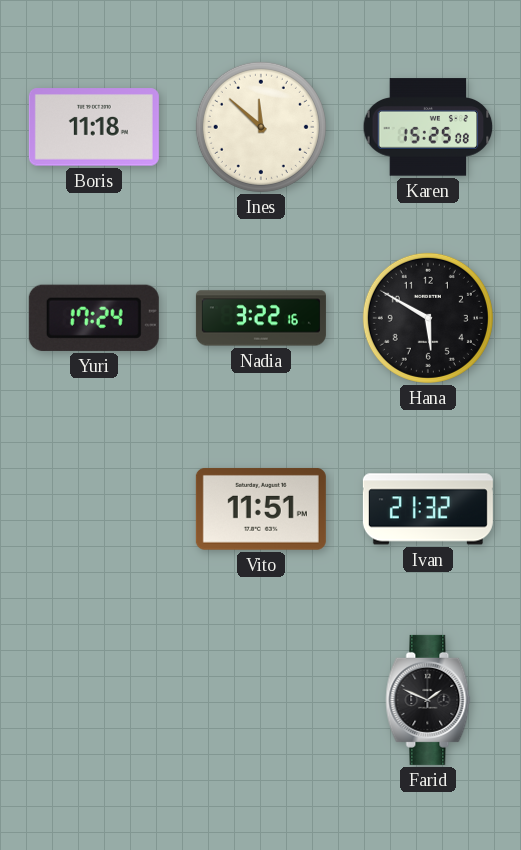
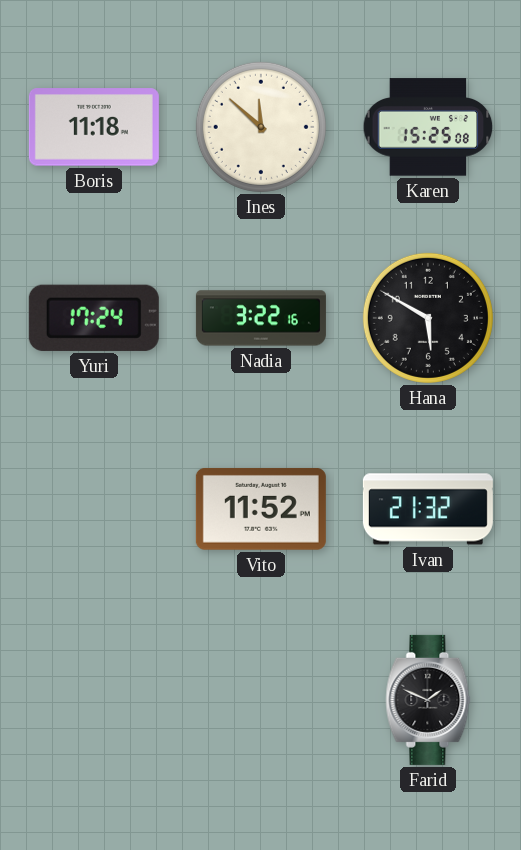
Vito: 11:51 -> 11:52
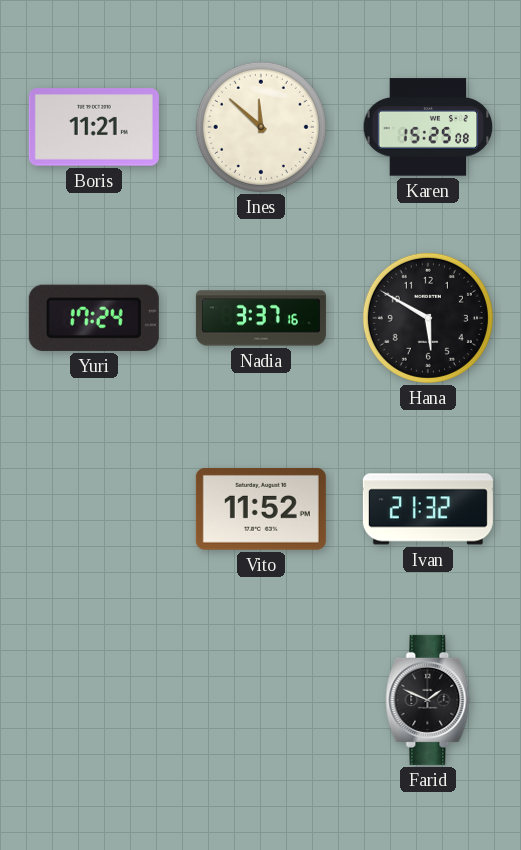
Boris: 11:18 -> 11:21
Nadia: 3:22 -> 3:37
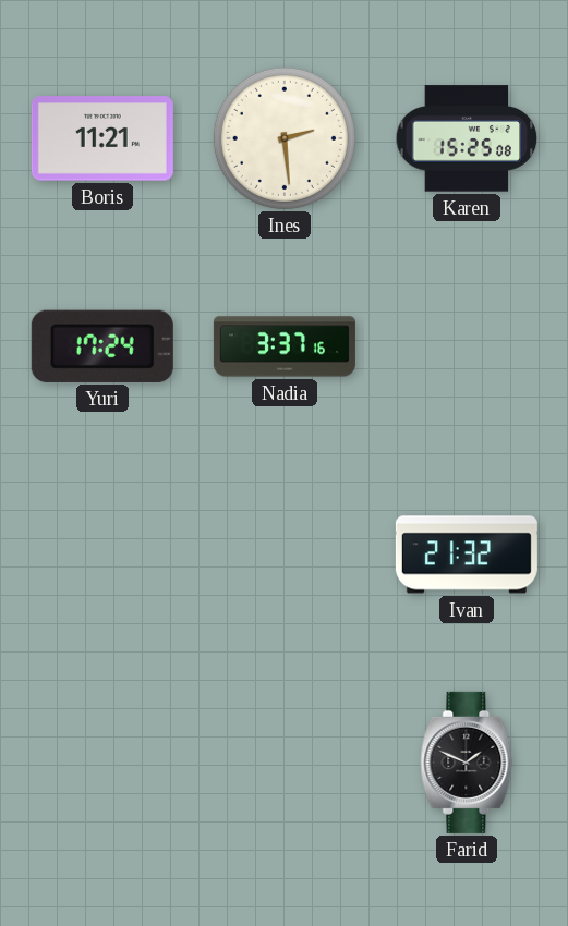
Ines: 11:52 -> 2:29
Hana: 5:50 -> none
Vito: 11:52 -> none
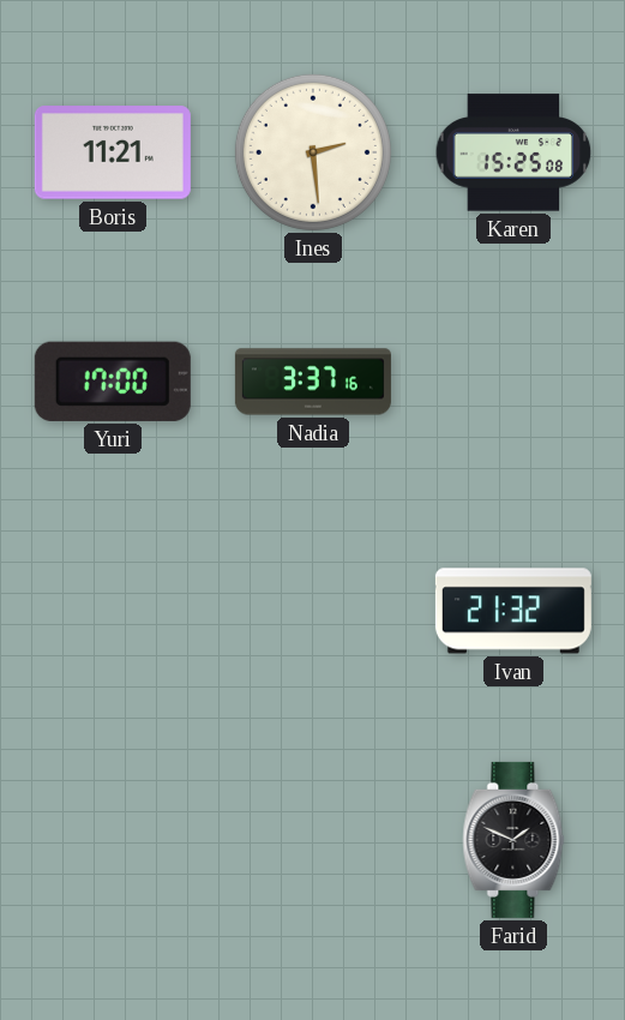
Yuri: 17:24 -> 17:00
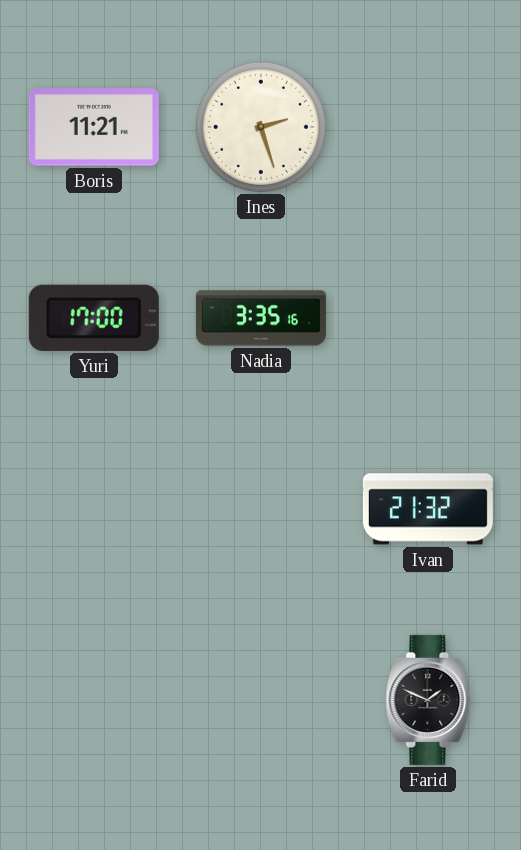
Ines: 2:29 -> 2:27
Karen: 15:25 -> none
Nadia: 3:37 -> 3:35
